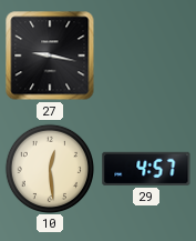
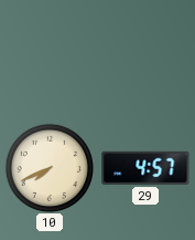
27: 9:17 -> none
10: 12:29 -> 7:41
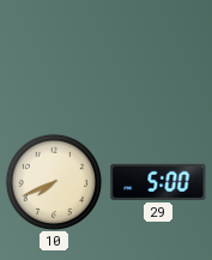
29: 4:57 -> 5:00
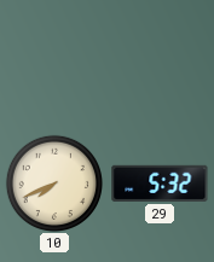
29: 5:00 -> 5:32
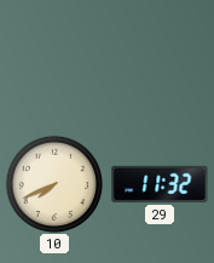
29: 5:32 -> 11:32
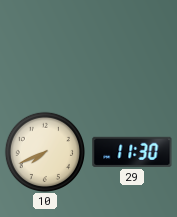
29: 11:32 -> 11:30
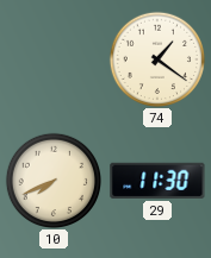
74: none -> 1:21
